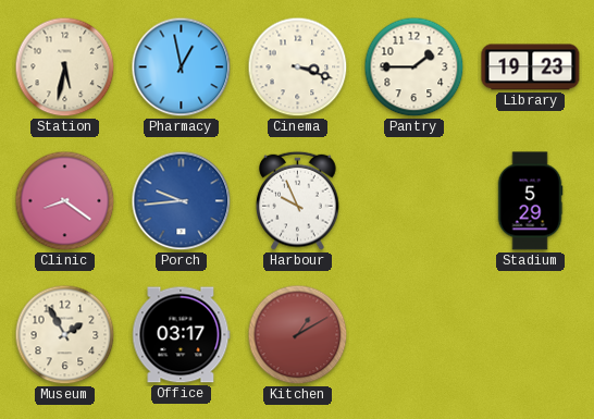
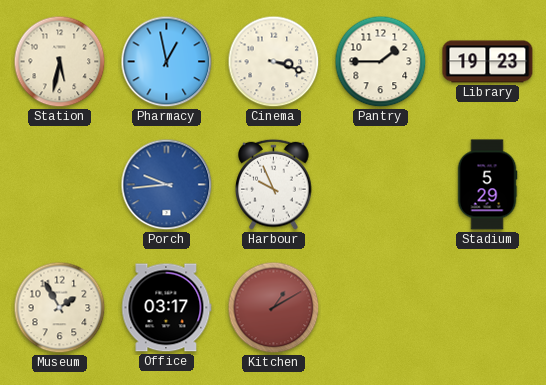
Clinic: 8:21 -> none
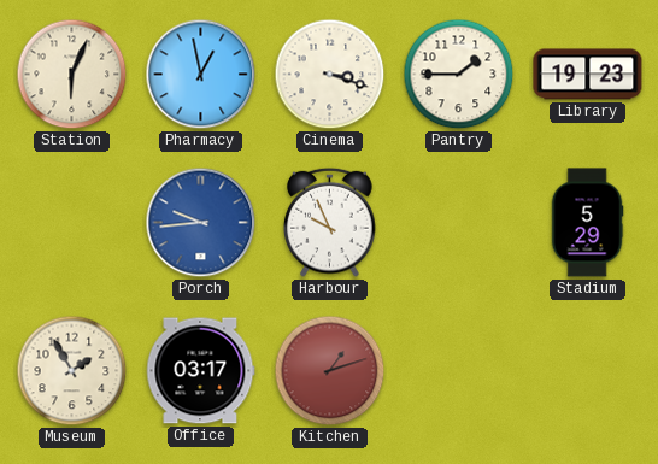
Station: 5:32 -> 6:04
Kitchen: 1:10 -> 1:12
